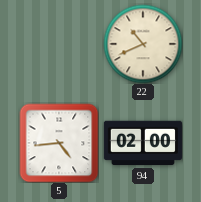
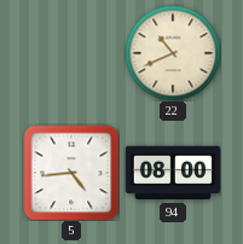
94: 02:00 -> 08:00
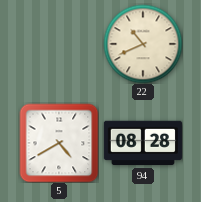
5: 4:44 -> 4:40
94: 08:00 -> 08:28
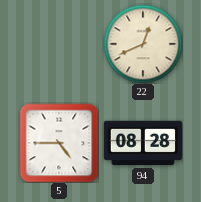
22: 10:41 -> 12:41
5: 4:40 -> 4:45
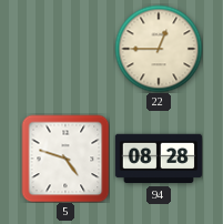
22: 12:41 -> 12:45
5: 4:45 -> 4:48
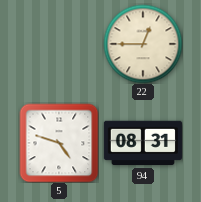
94: 08:28 -> 08:31
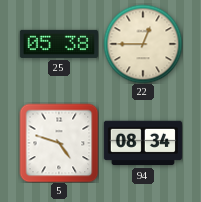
25: none -> 05:38
94: 08:31 -> 08:34
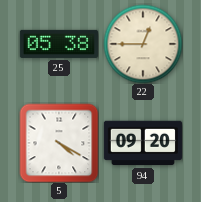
5: 4:48 -> 4:20
94: 08:34 -> 09:20
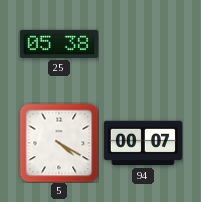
22: 12:45 -> none
94: 09:20 -> 00:07
